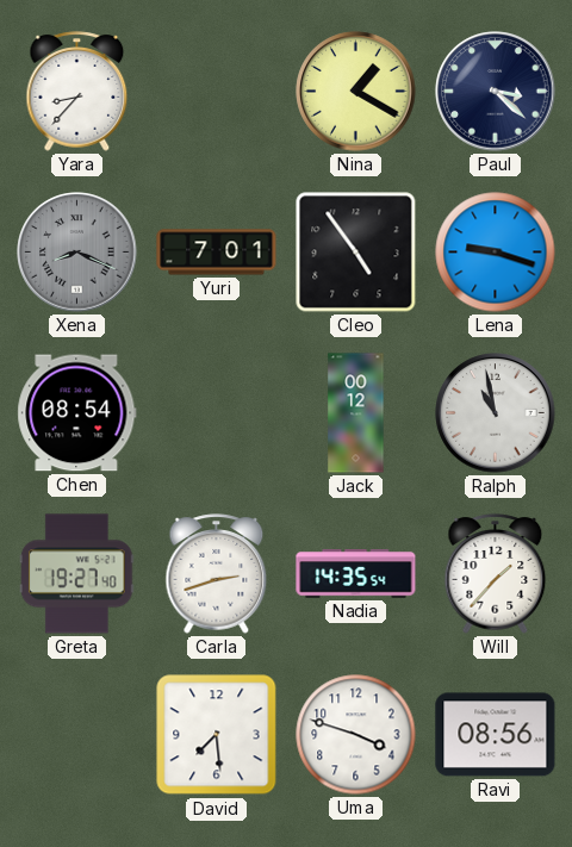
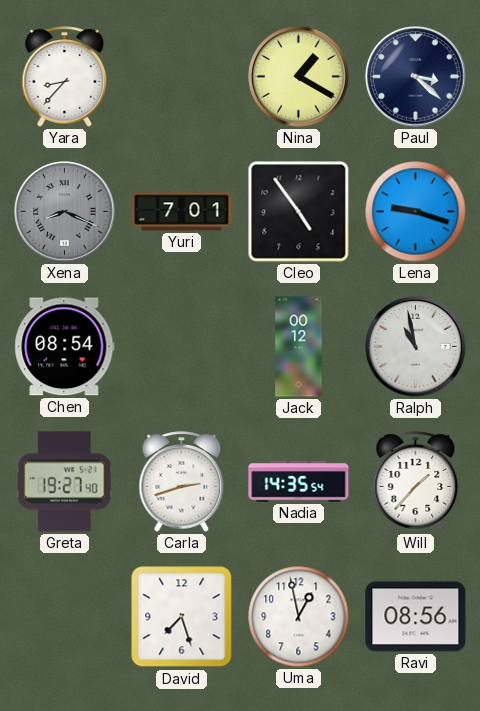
David: 7:29 -> 7:27
Uma: 3:48 -> 12:58
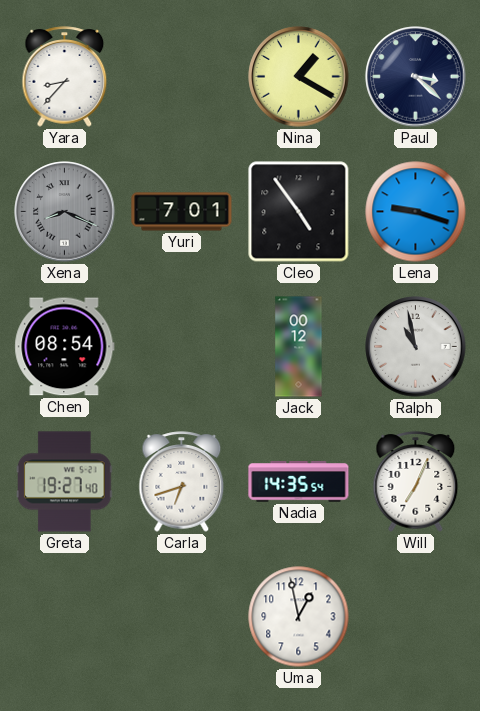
Carla: 2:42 -> 6:42
Will: 1:37 -> 7:04
David: 7:27 -> none
Ravi: 08:56 -> none
